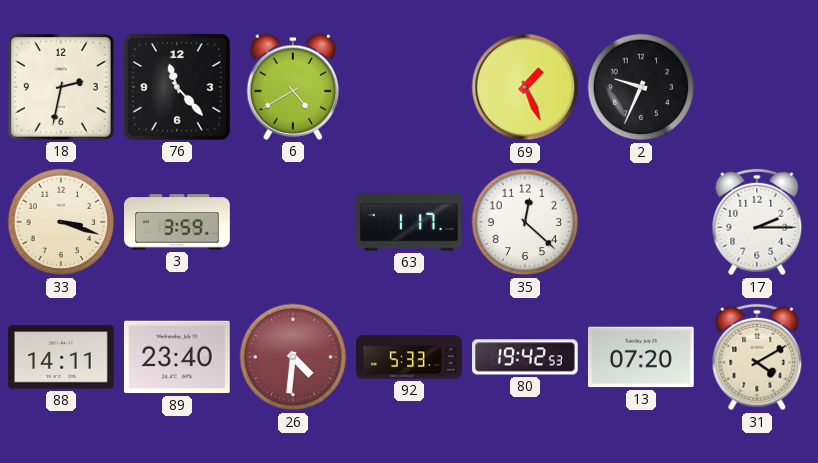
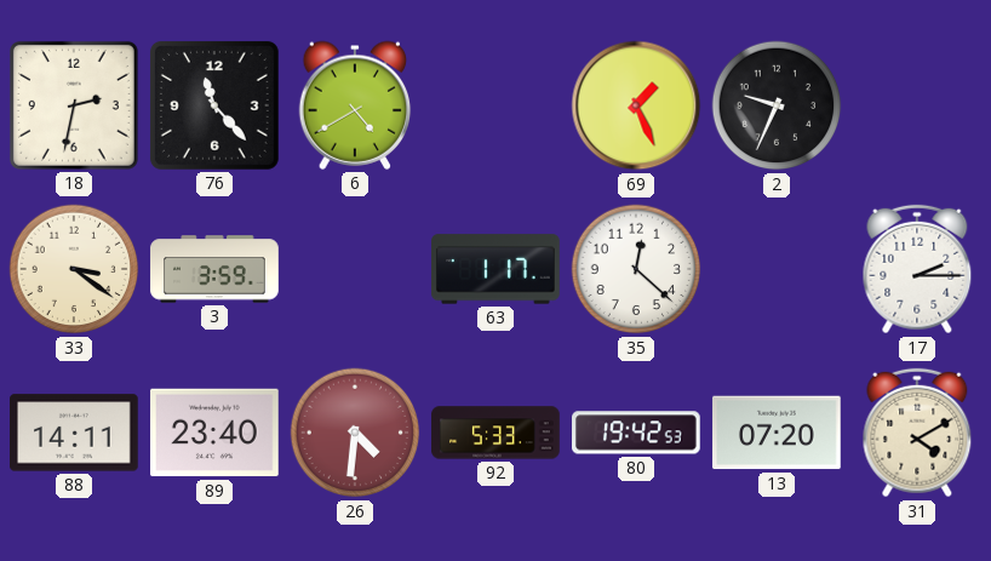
33: 3:18 -> 3:21
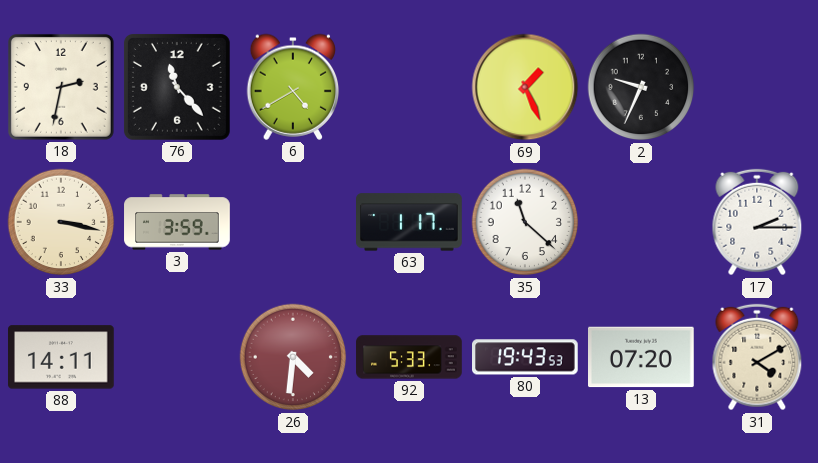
33: 3:21 -> 3:17
35: 12:22 -> 11:22
89: 23:40 -> none
80: 19:42 -> 19:43
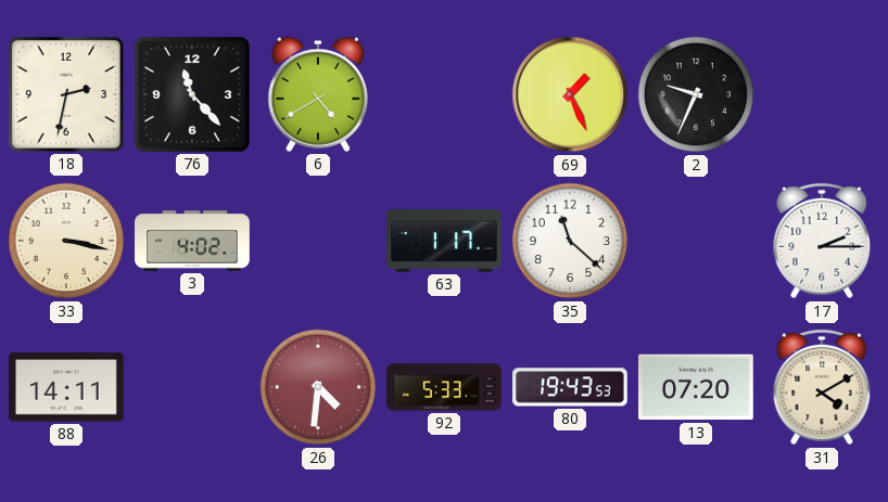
3: 3:59 -> 4:02
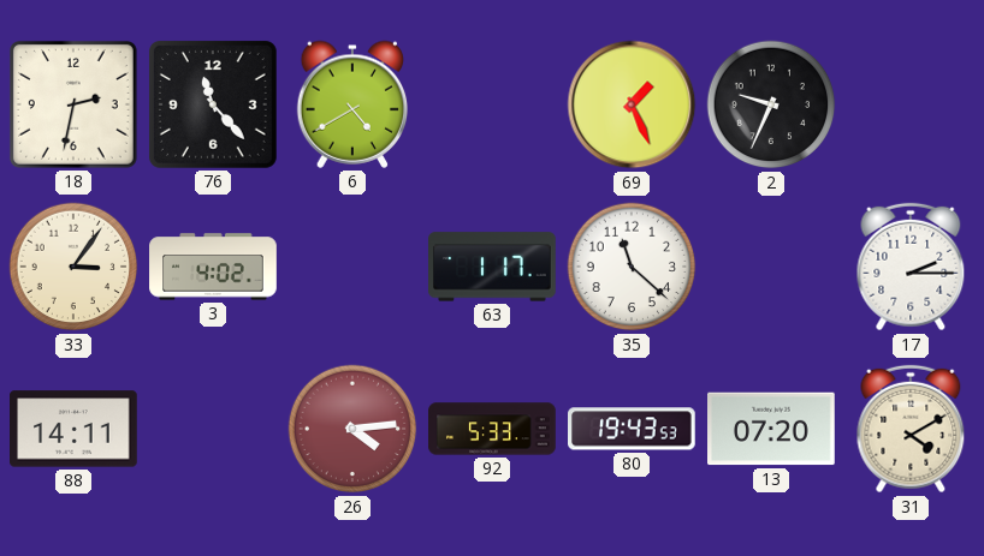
33: 3:17 -> 3:06
26: 4:31 -> 4:14
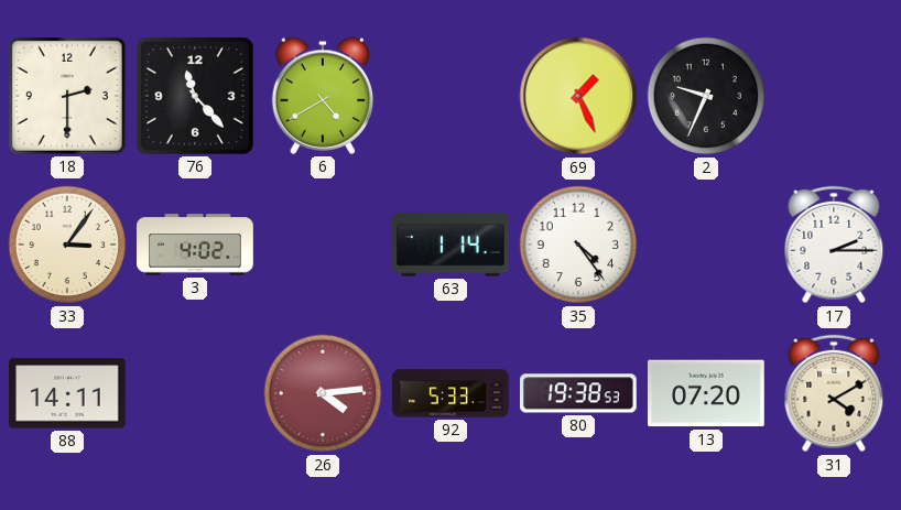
18: 2:32 -> 2:30
63: 1:17 -> 1:14
35: 11:22 -> 4:24
80: 19:43 -> 19:38
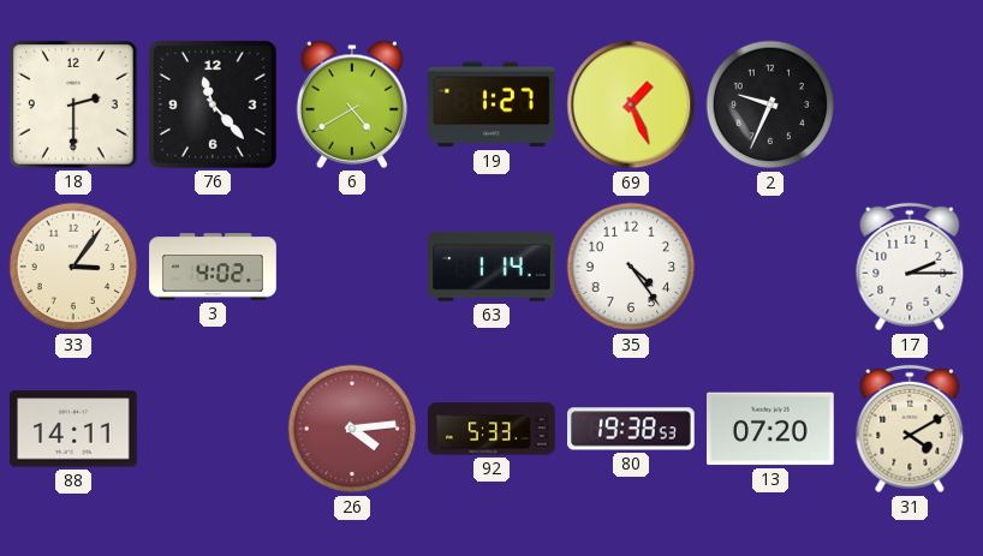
19: none -> 1:27
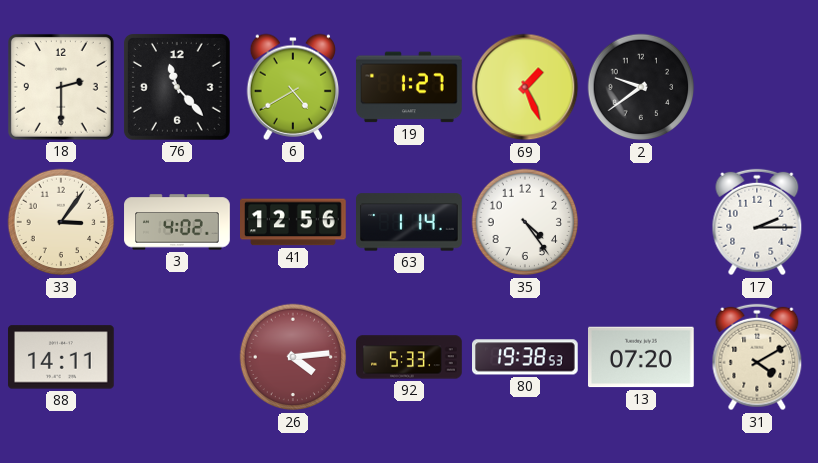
2: 9:34 -> 9:39
41: none -> 12:56
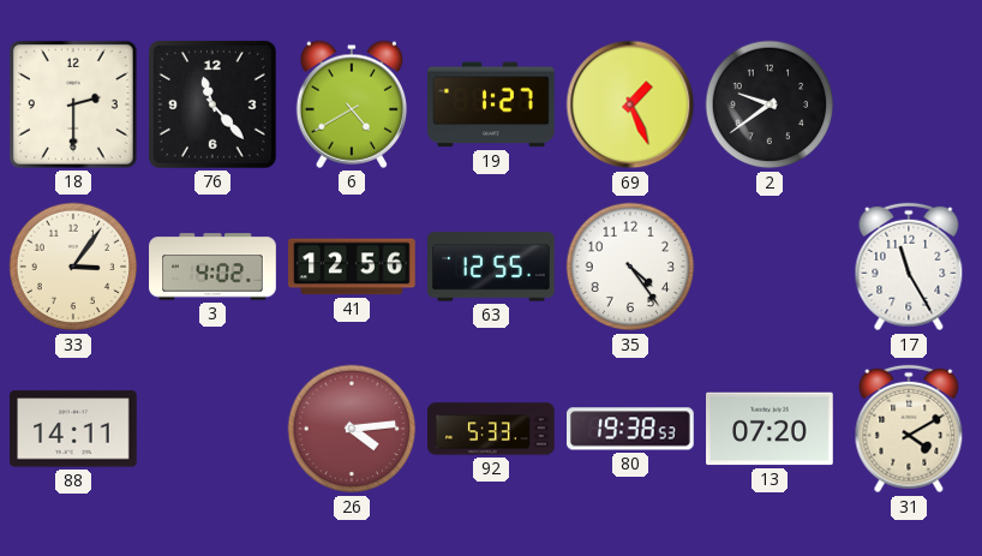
63: 1:14 -> 12:55
17: 2:15 -> 11:25
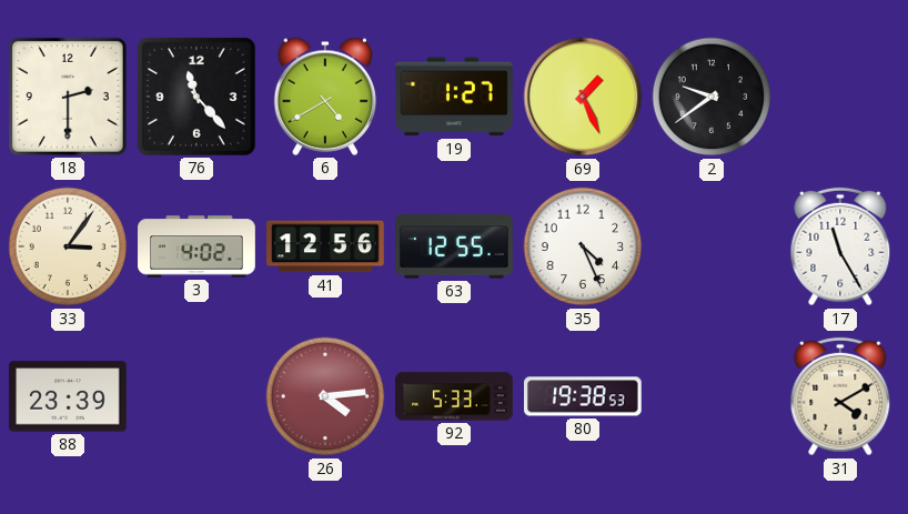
35: 4:24 -> 4:26
88: 14:11 -> 23:39
13: 07:20 -> none
